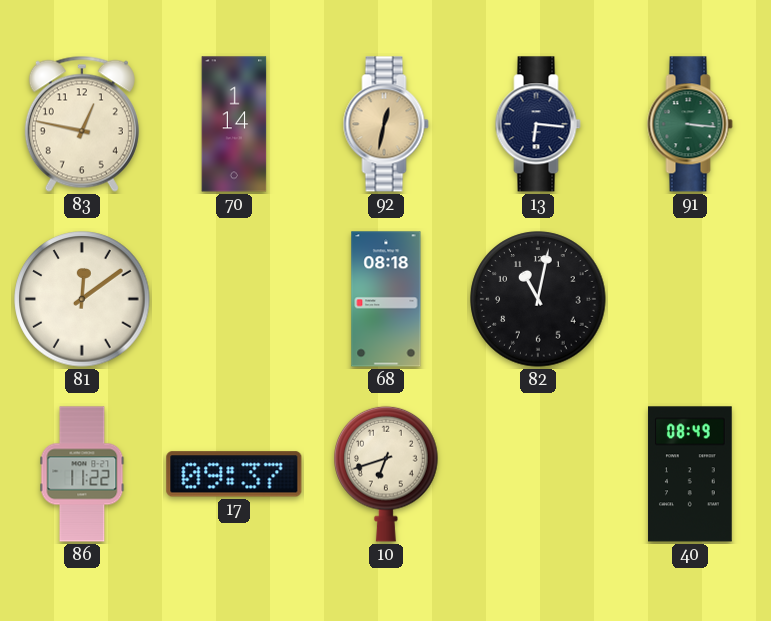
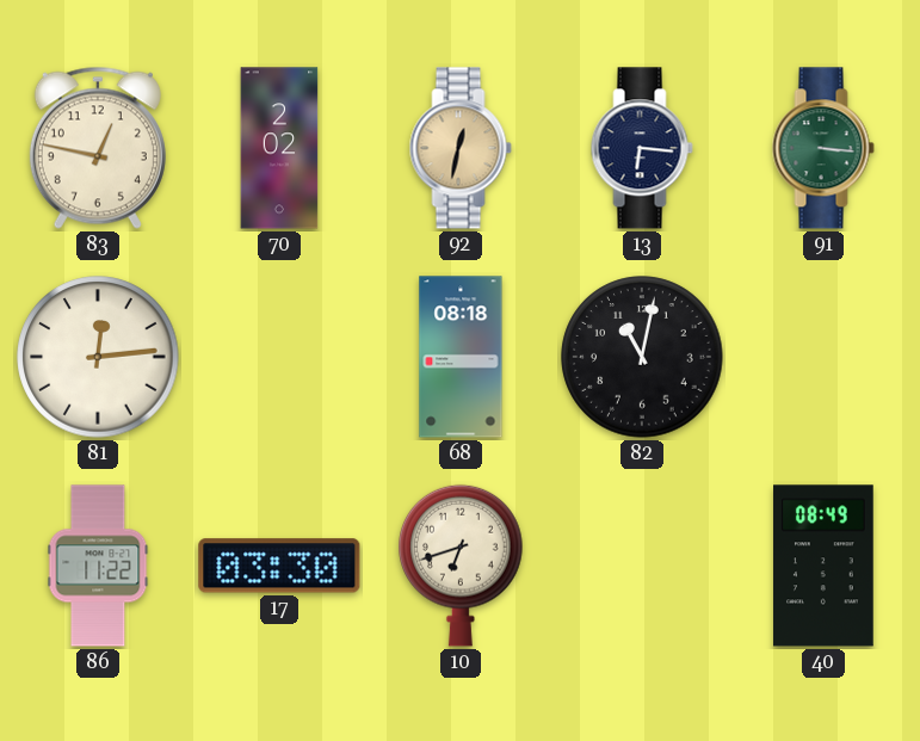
70: 1:14 -> 2:02
81: 12:09 -> 12:14
17: 09:37 -> 03:30
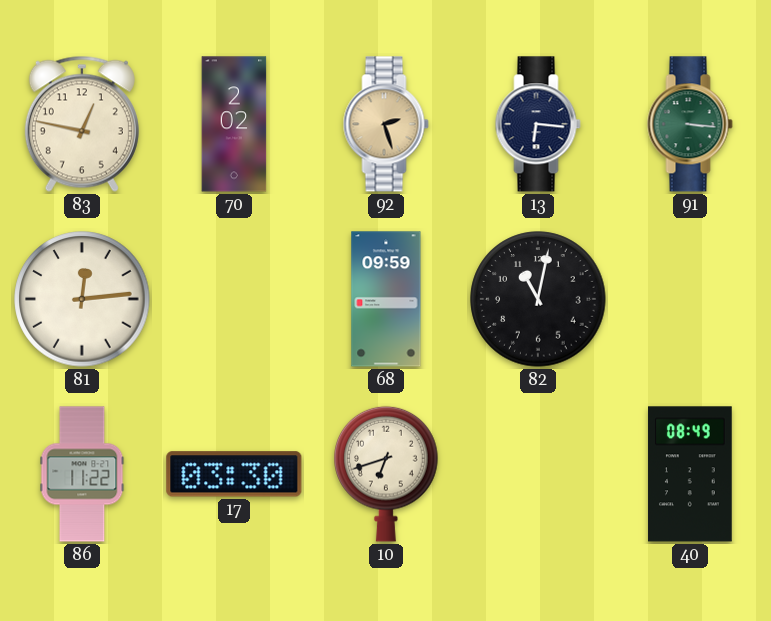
92: 12:32 -> 2:27
68: 08:18 -> 09:59
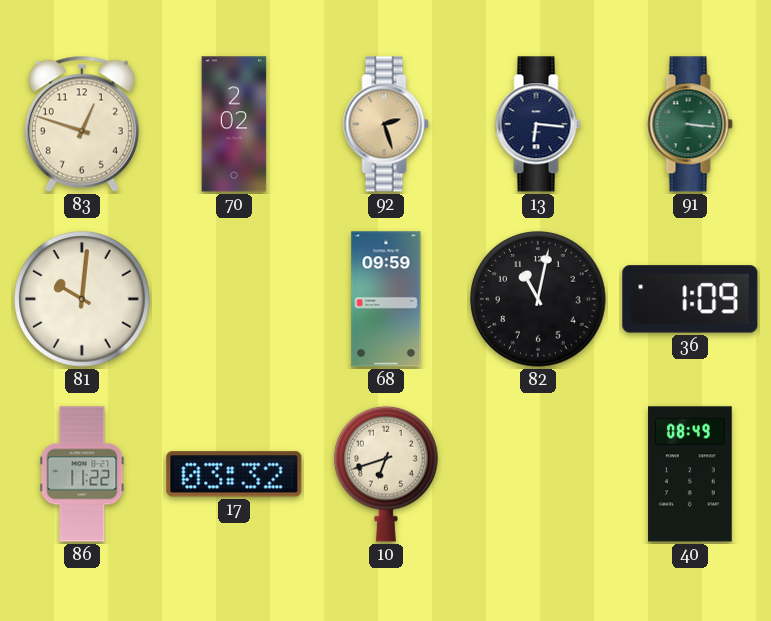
83: 12:47 -> 12:48
81: 12:14 -> 10:01
36: none -> 1:09
17: 03:30 -> 03:32
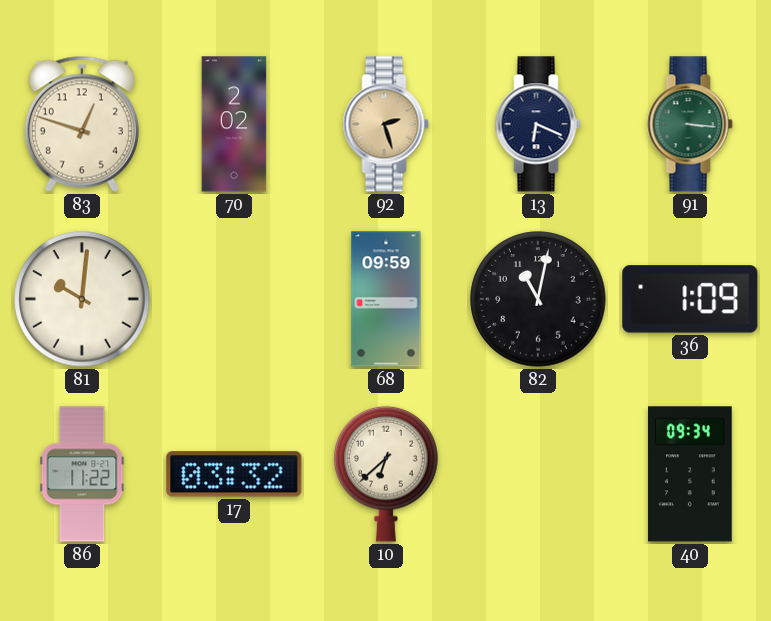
13: 6:16 -> 6:19
10: 6:42 -> 6:38
40: 08:49 -> 09:34
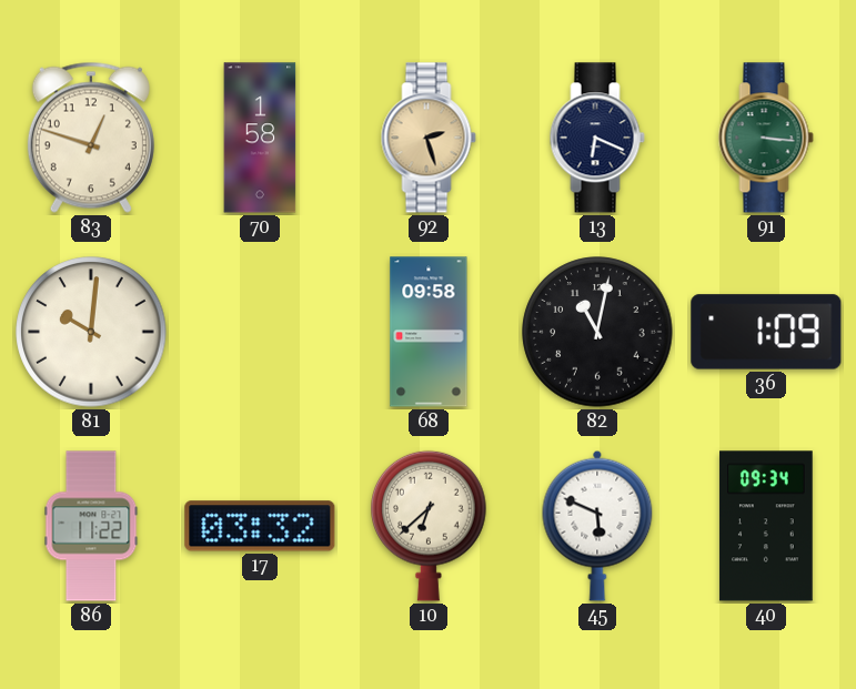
70: 2:02 -> 1:58
68: 09:59 -> 09:58
45: none -> 5:49
